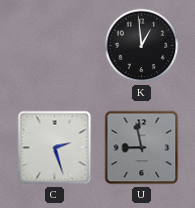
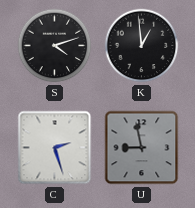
S: none -> 4:12
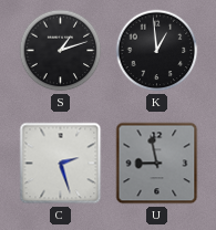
S: 4:12 -> 1:12
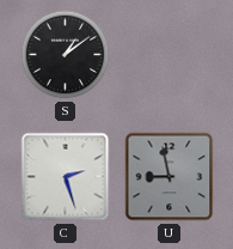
S: 1:12 -> 1:09
K: 12:59 -> none
